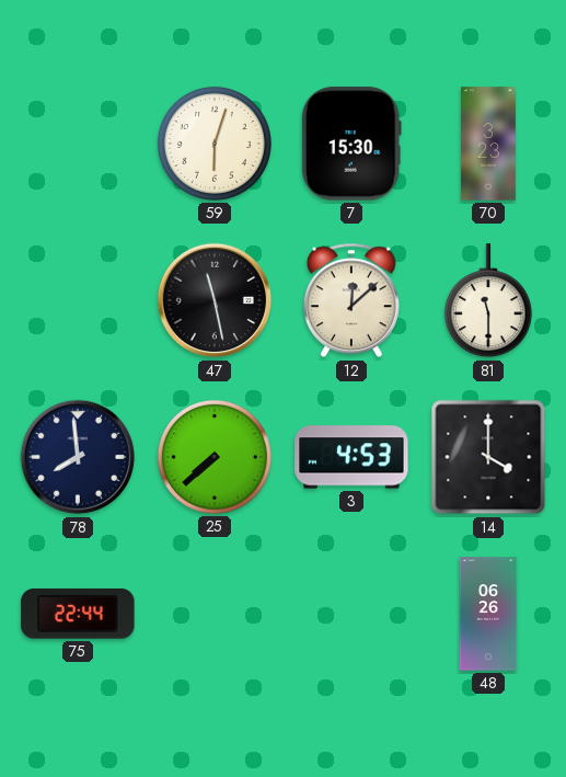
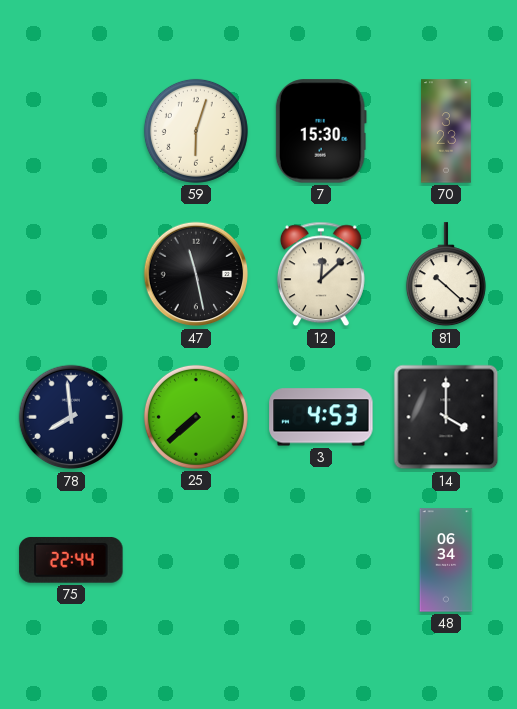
81: 11:30 -> 10:22
48: 06:26 -> 06:34
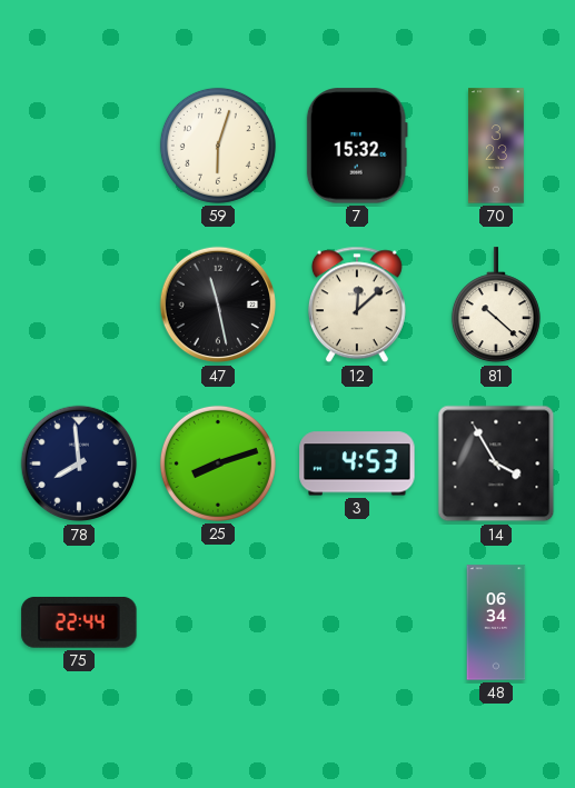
7: 15:30 -> 15:32
25: 7:38 -> 8:12
14: 4:00 -> 3:55
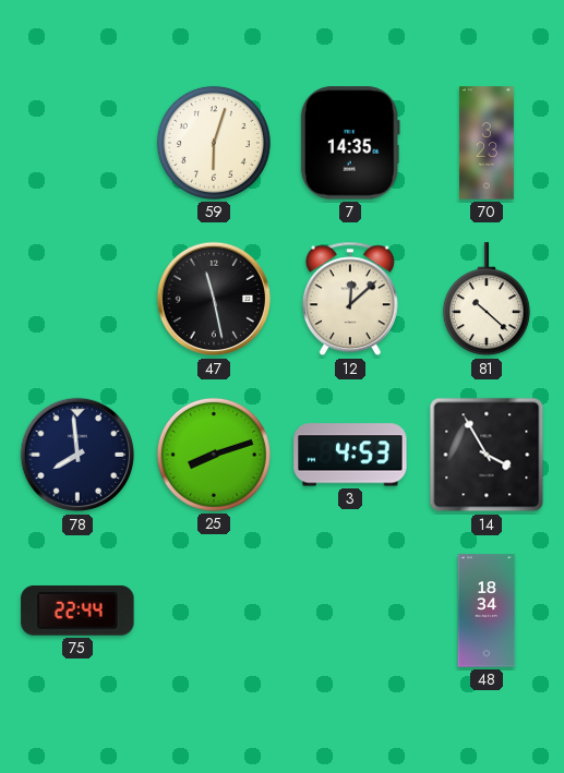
7: 15:32 -> 14:35
48: 06:34 -> 18:34
